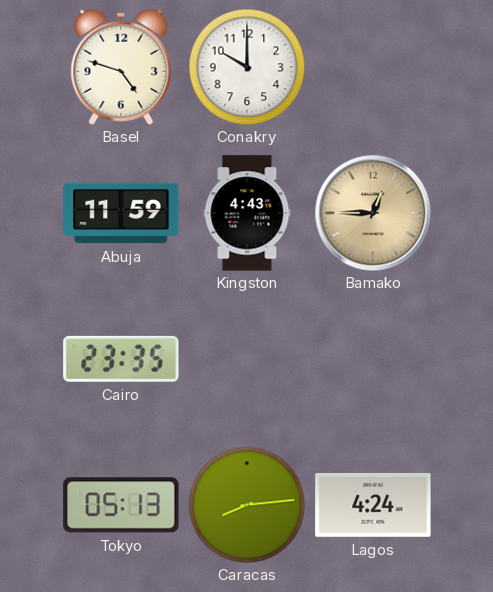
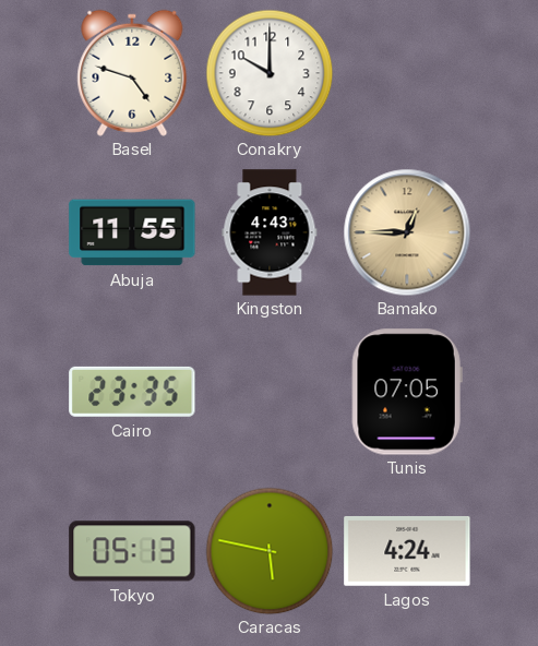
Abuja: 11:59 -> 11:55
Tunis: none -> 07:05
Caracas: 8:14 -> 5:47
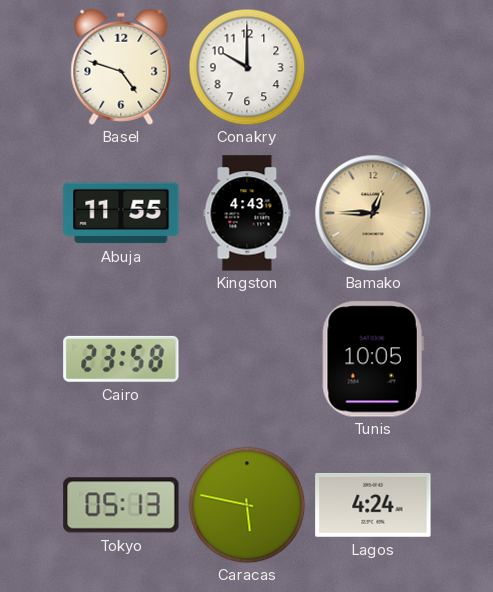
Cairo: 23:35 -> 23:58
Tunis: 07:05 -> 10:05
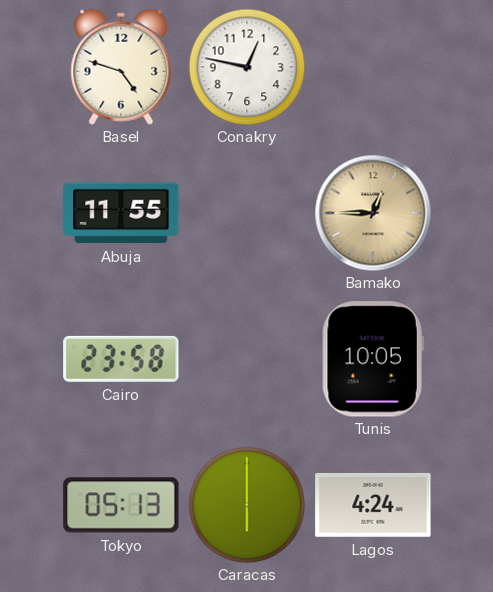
Conakry: 10:00 -> 12:47
Kingston: 4:43 -> none
Caracas: 5:47 -> 6:00
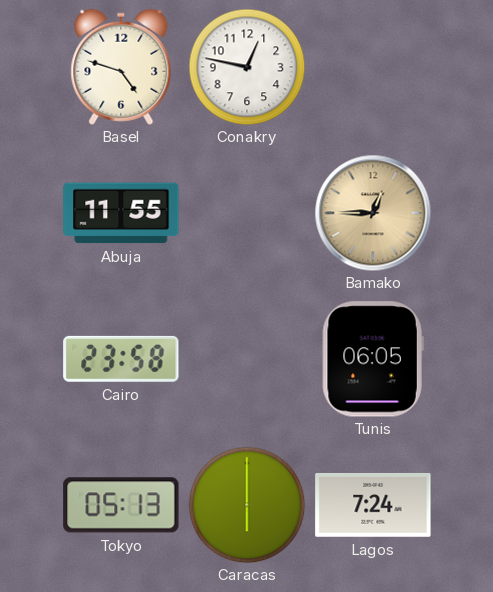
Tunis: 10:05 -> 06:05
Lagos: 4:24 -> 7:24
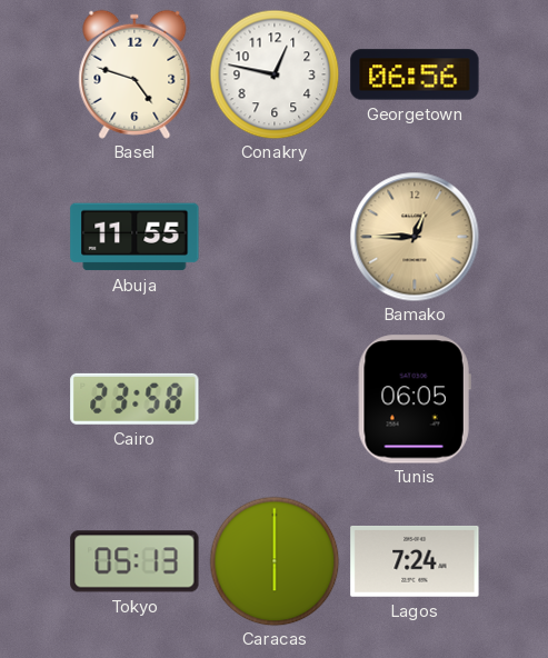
Georgetown: none -> 06:56
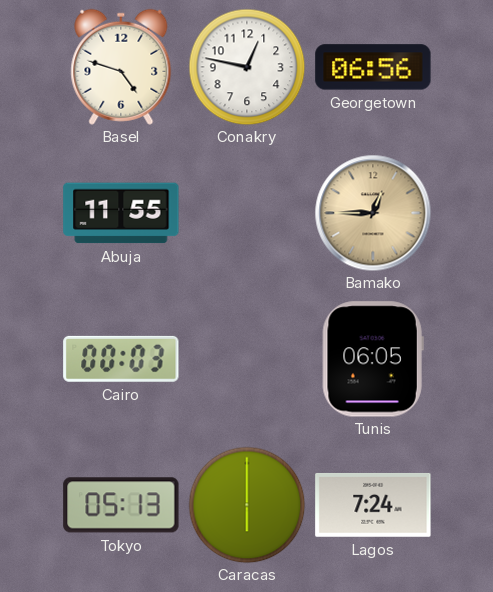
Cairo: 23:58 -> 00:03
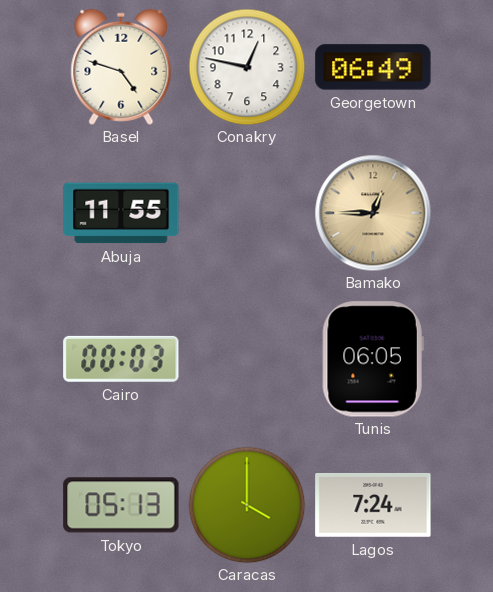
Georgetown: 06:56 -> 06:49
Caracas: 6:00 -> 4:00
